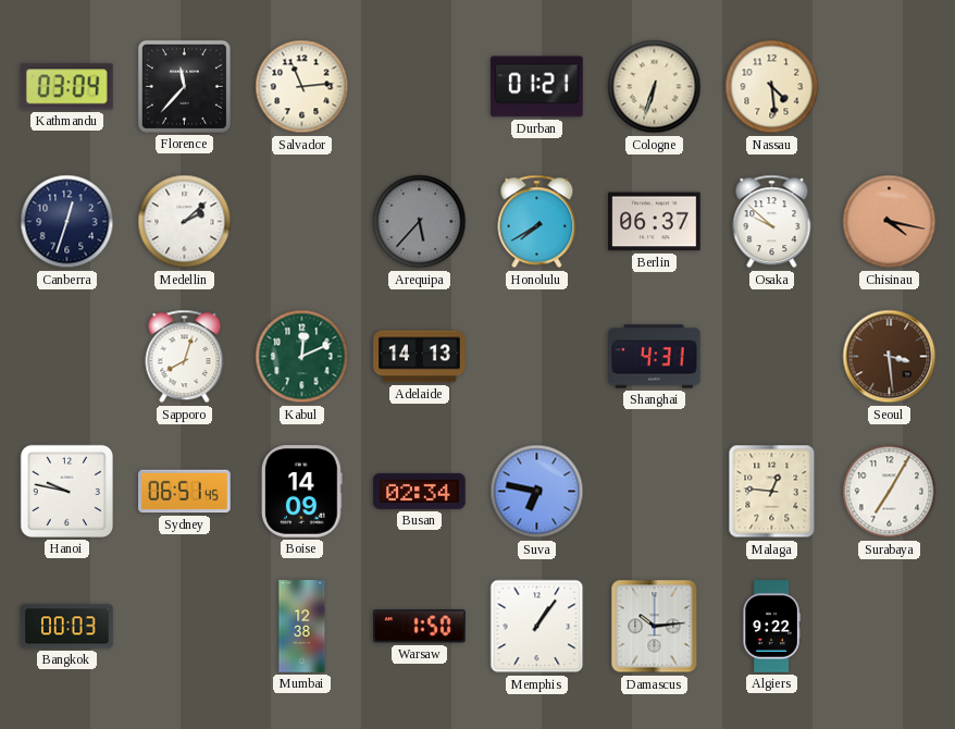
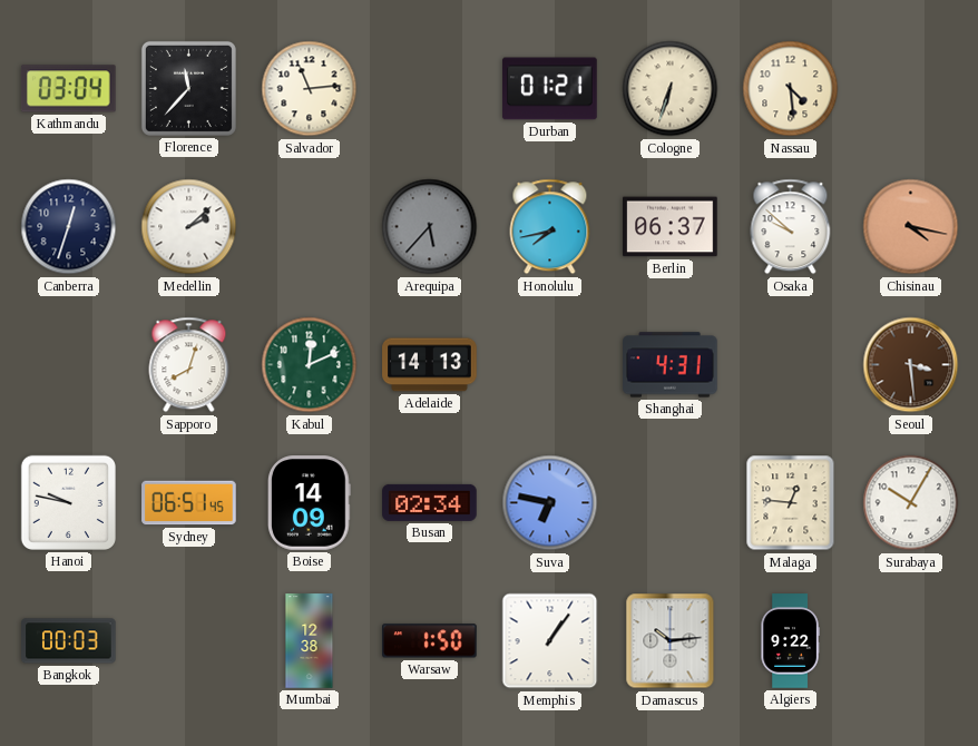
Honolulu: 7:40 -> 7:43
Surabaya: 7:05 -> 10:05
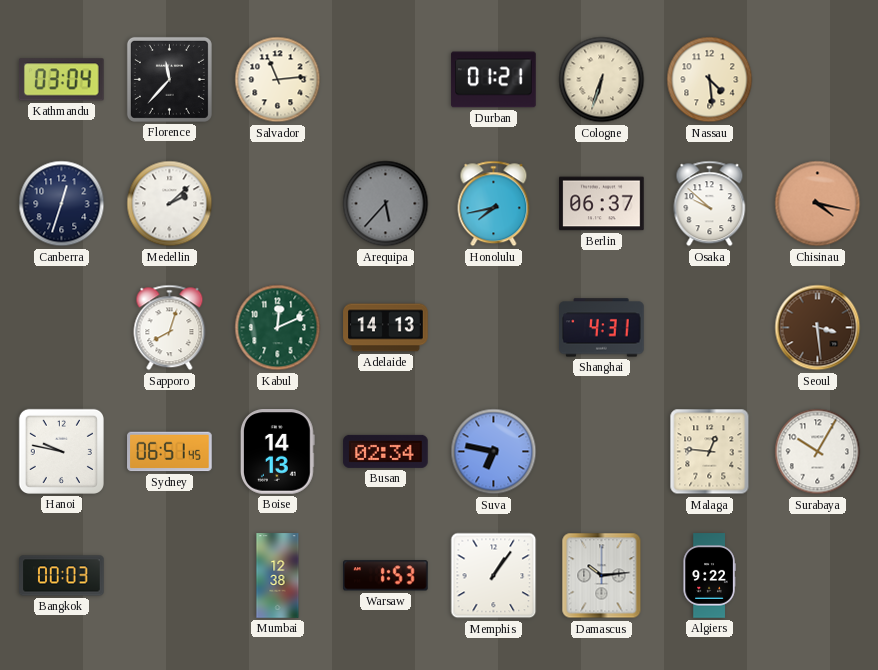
Boise: 14:09 -> 14:13
Warsaw: 1:50 -> 1:53
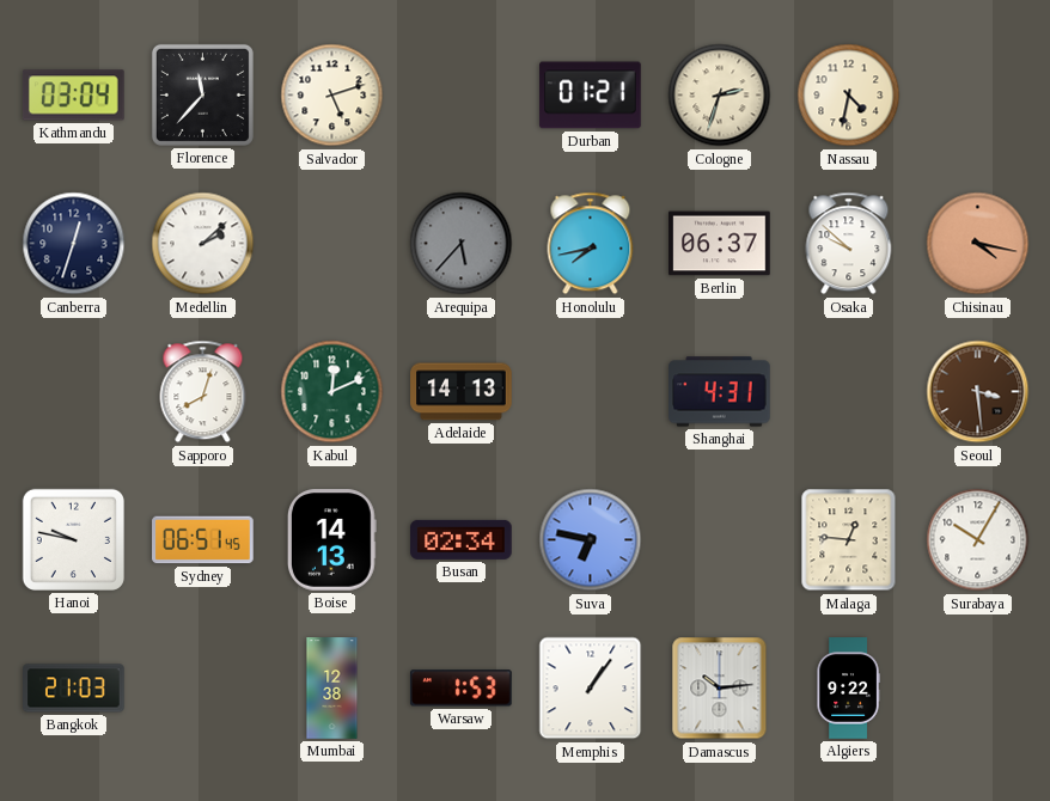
Salvador: 11:14 -> 5:12
Cologne: 6:33 -> 2:33
Nassau: 4:29 -> 4:32
Bangkok: 00:03 -> 21:03
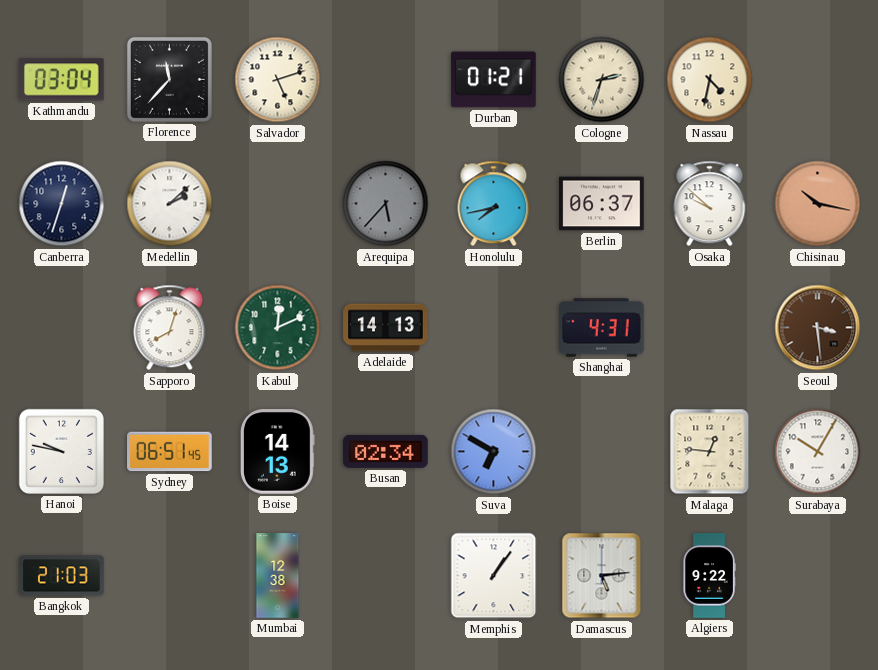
Chisinau: 4:17 -> 10:17
Suva: 6:47 -> 6:50
Warsaw: 1:53 -> none
Damascus: 10:14 -> 5:14
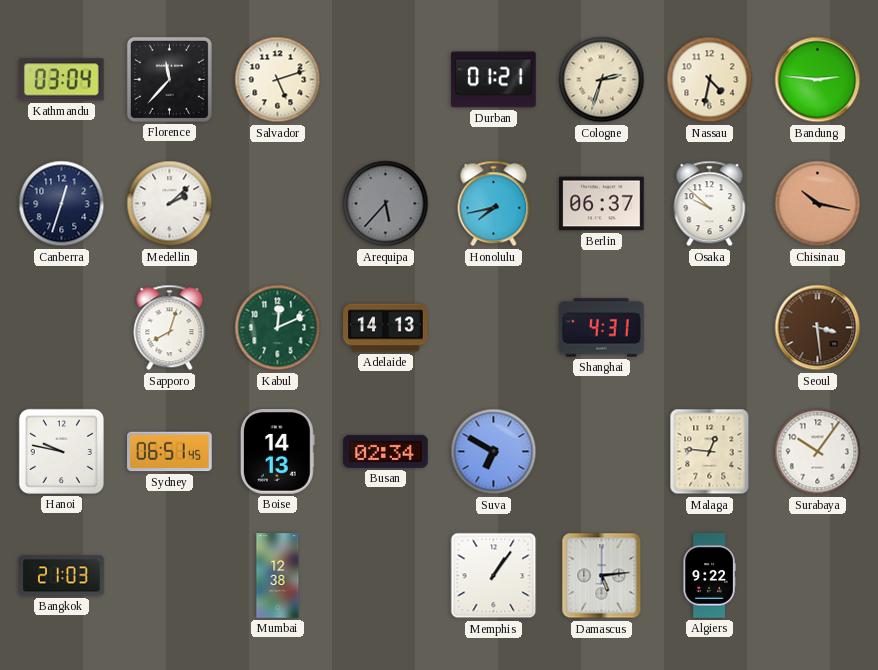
Bandung: none -> 2:46
Surabaya: 10:05 -> 10:06
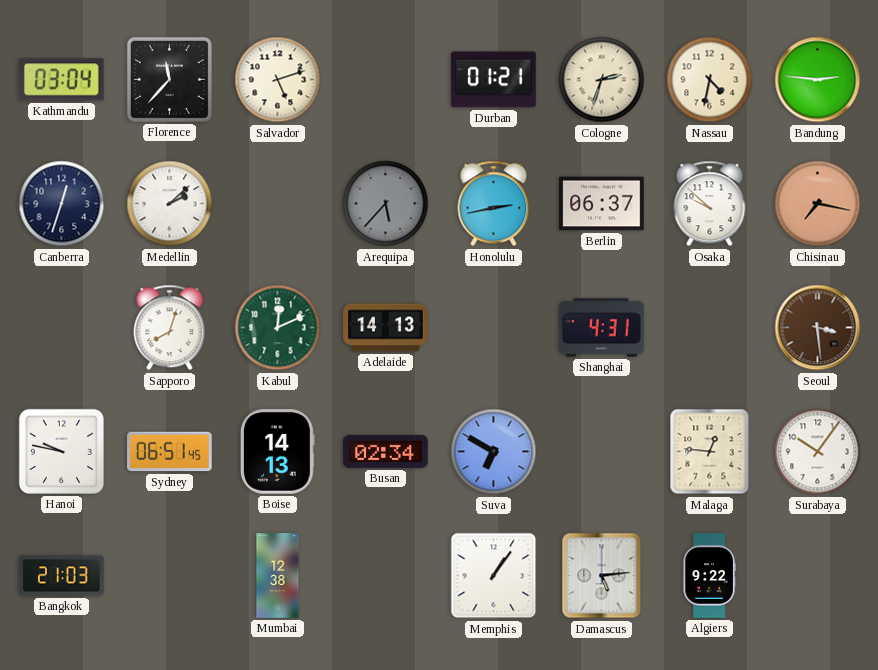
Honolulu: 7:43 -> 2:43
Chisinau: 10:17 -> 7:17
